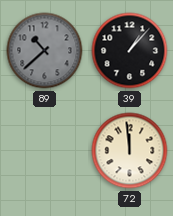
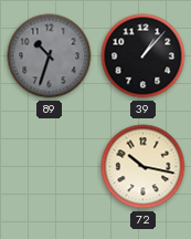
89: 10:38 -> 10:33
72: 11:59 -> 10:17
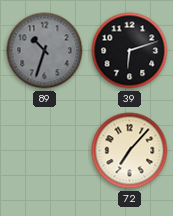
39: 1:07 -> 6:12
72: 10:17 -> 7:07
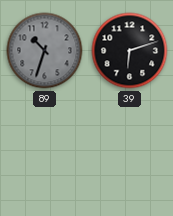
72: 7:07 -> none
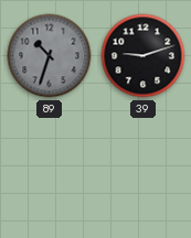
39: 6:12 -> 9:12
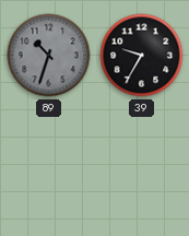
39: 9:12 -> 9:35
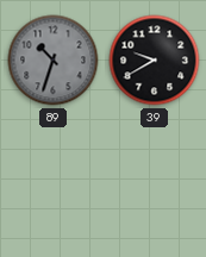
39: 9:35 -> 9:40
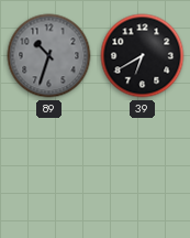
39: 9:40 -> 6:40
